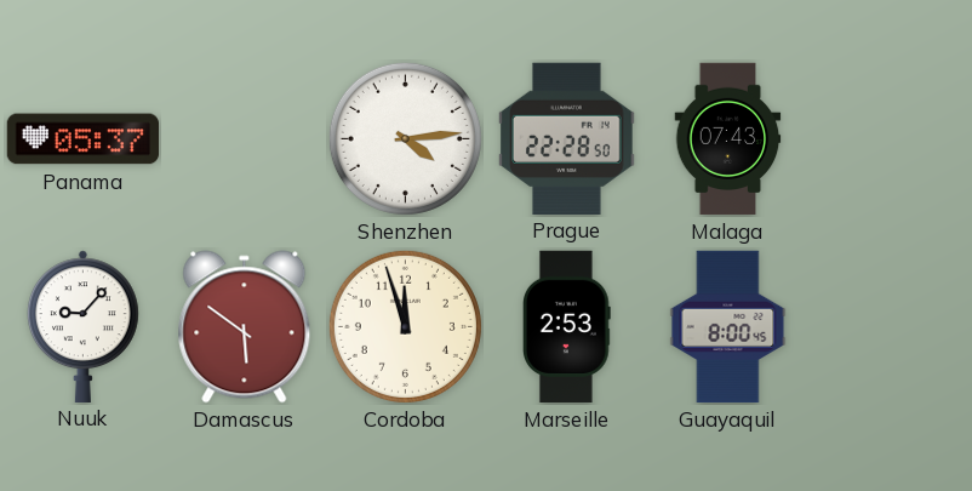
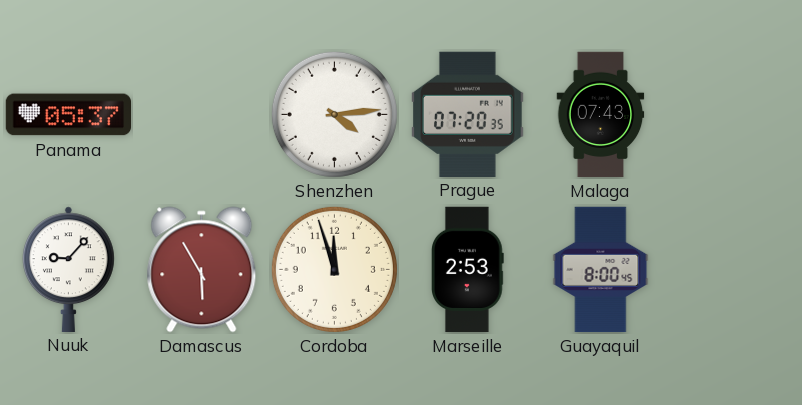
Prague: 22:28 -> 07:20
Damascus: 5:51 -> 5:55
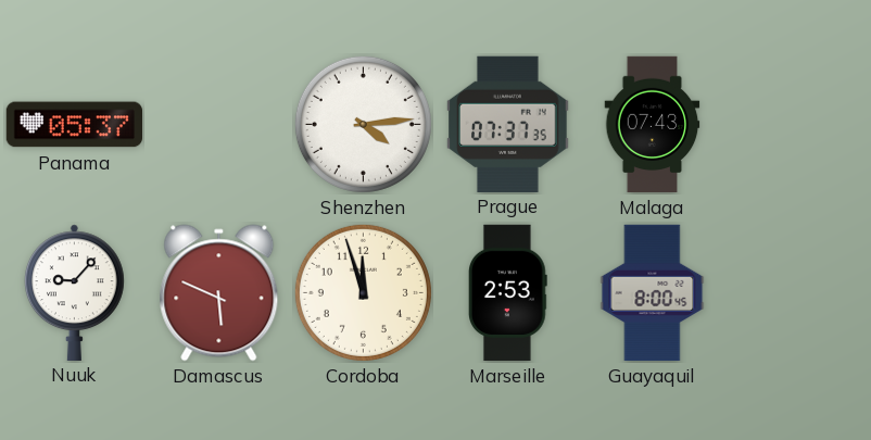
Prague: 07:20 -> 07:37
Damascus: 5:55 -> 5:49
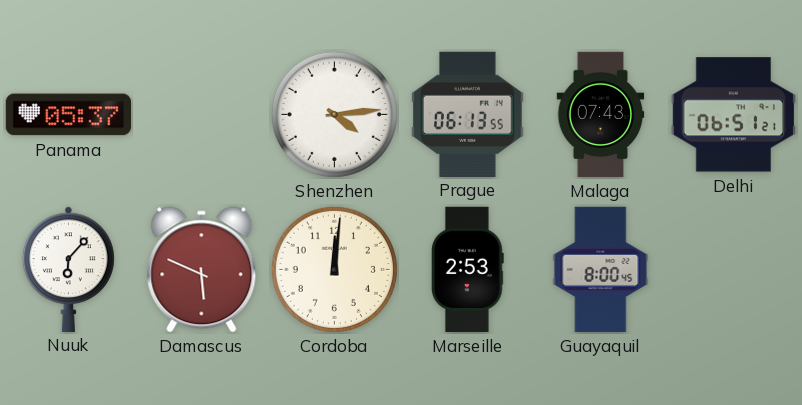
Prague: 07:37 -> 06:13
Delhi: none -> 06:51
Nuuk: 9:07 -> 6:07
Cordoba: 11:57 -> 12:01
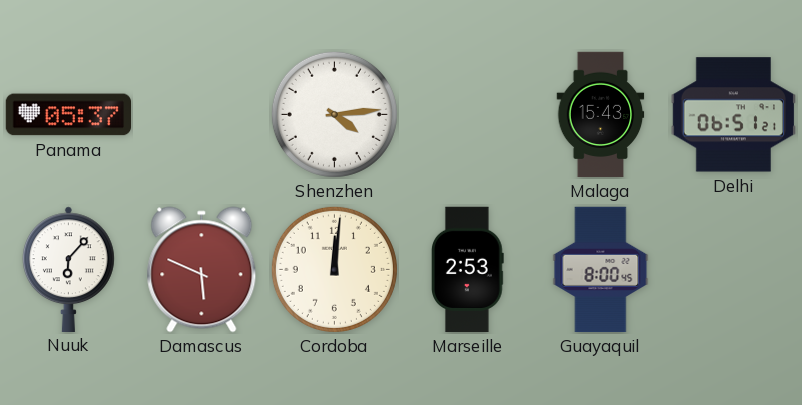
Prague: 06:13 -> none
Malaga: 07:43 -> 15:43
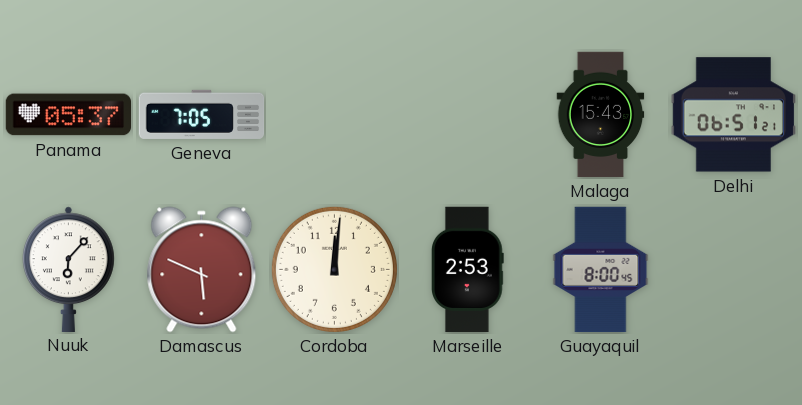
Geneva: none -> 7:05
Shenzhen: 4:14 -> none
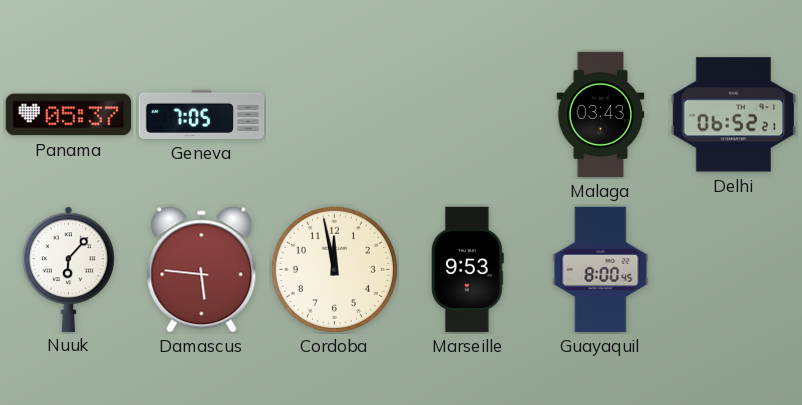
Malaga: 15:43 -> 03:43
Delhi: 06:51 -> 06:52
Damascus: 5:49 -> 5:46
Cordoba: 12:01 -> 11:58
Marseille: 2:53 -> 9:53
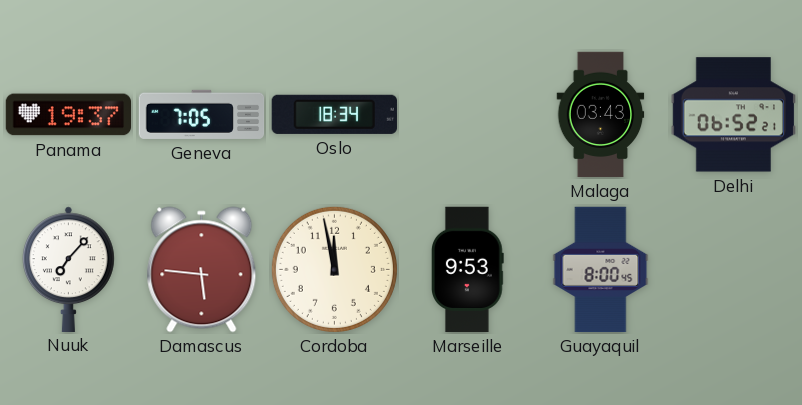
Panama: 05:37 -> 19:37
Oslo: none -> 18:34
Nuuk: 6:07 -> 7:07
